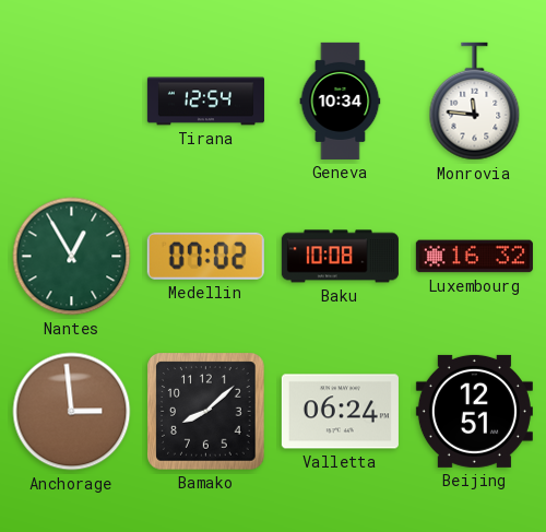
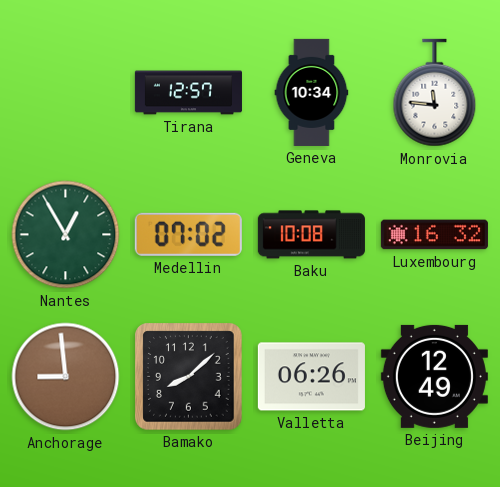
Tirana: 12:54 -> 12:57
Anchorage: 2:59 -> 8:59
Valletta: 06:24 -> 06:26
Beijing: 12:51 -> 12:49
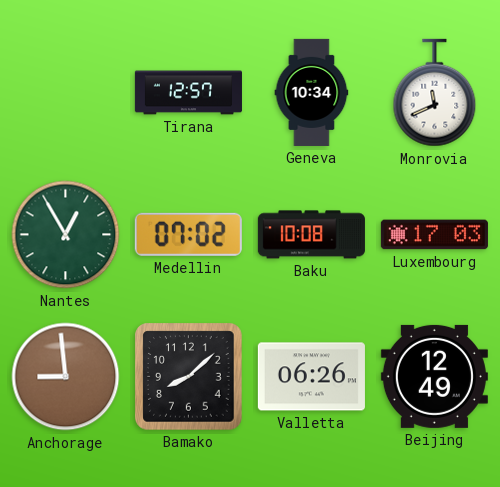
Monrovia: 11:46 -> 11:41
Luxembourg: 16:32 -> 17:03
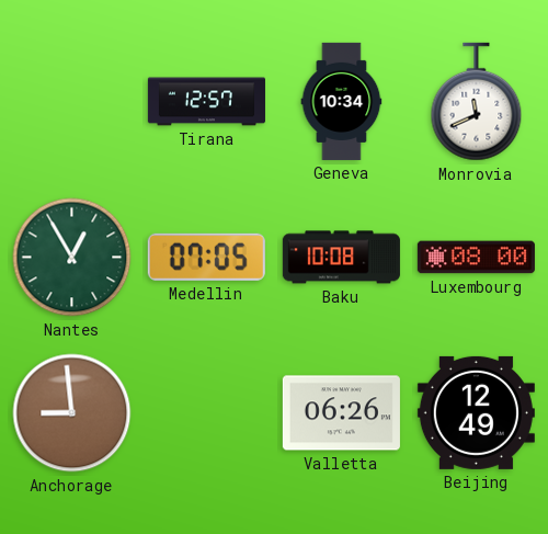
Medellin: 07:02 -> 07:05
Luxembourg: 17:03 -> 08:00
Bamako: 8:08 -> none
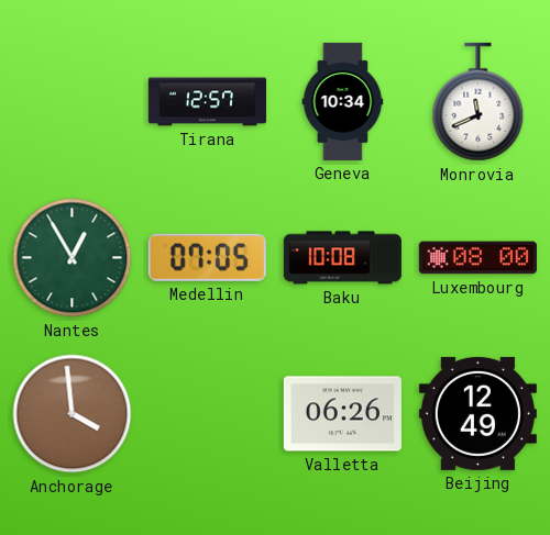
Anchorage: 8:59 -> 3:59
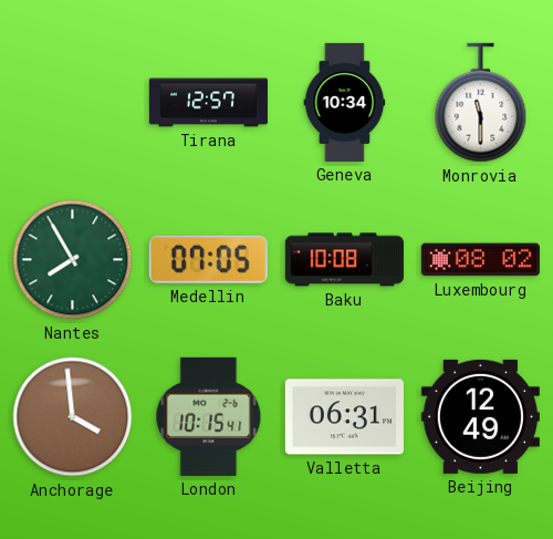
Monrovia: 11:41 -> 11:30
Nantes: 12:55 -> 7:55
Luxembourg: 08:00 -> 08:02
London: none -> 10:15
Valletta: 06:26 -> 06:31
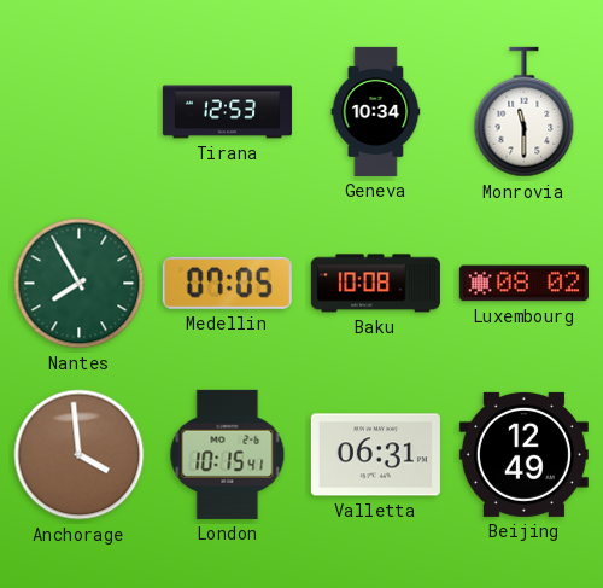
Tirana: 12:57 -> 12:53
